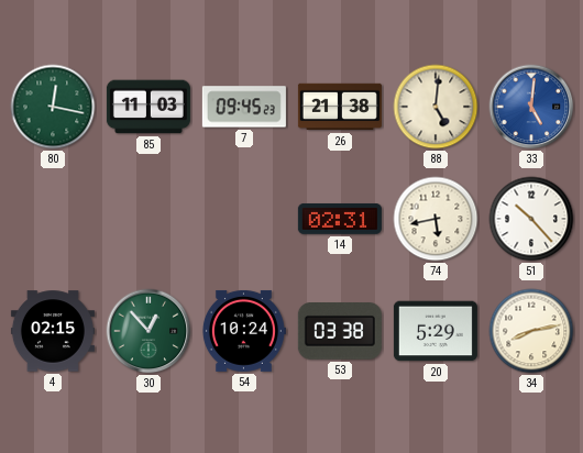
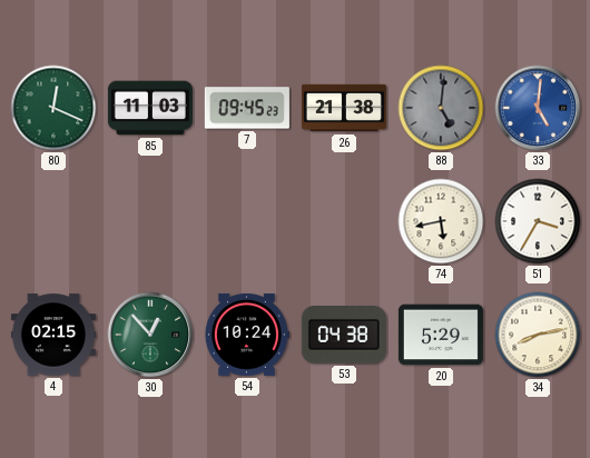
80: 12:17 -> 12:19
88 dial: cream -> grey
14: 02:31 -> none
51: 10:23 -> 3:35
53: 03:38 -> 04:38
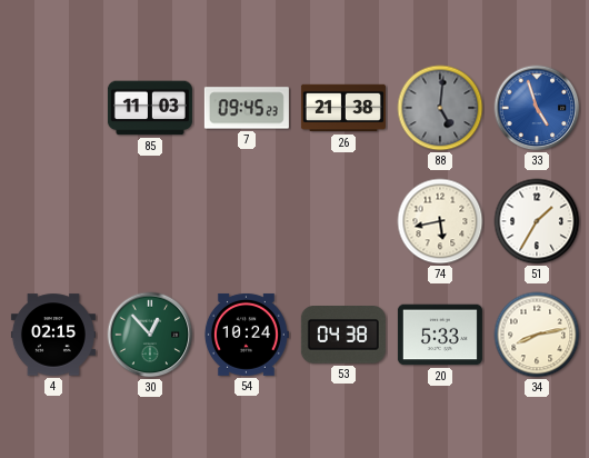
80: 12:19 -> none
33: 5:01 -> 4:57
51: 3:35 -> 1:35
20: 5:29 -> 5:33
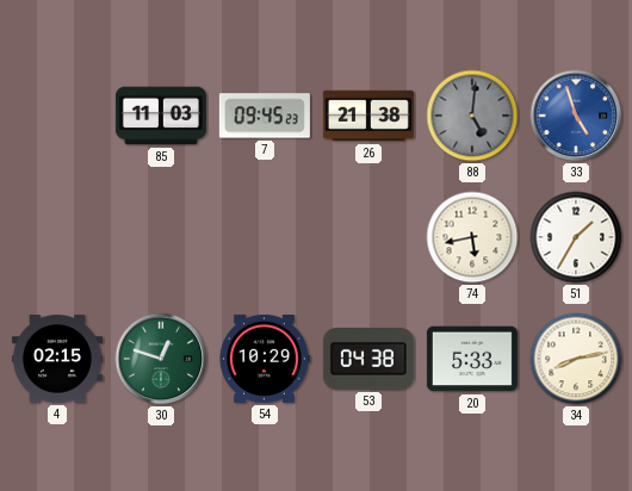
30: 12:53 -> 12:48
54: 10:24 -> 10:29
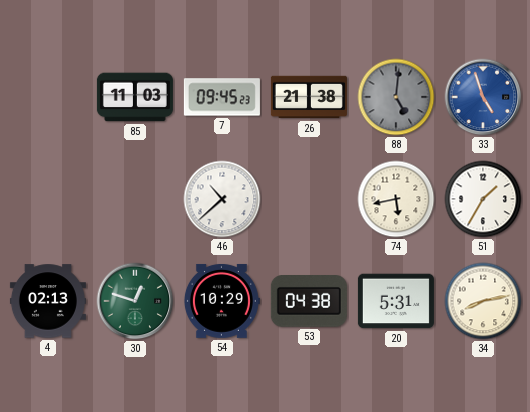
46: none -> 10:38
4: 02:15 -> 02:13
20: 5:33 -> 5:31
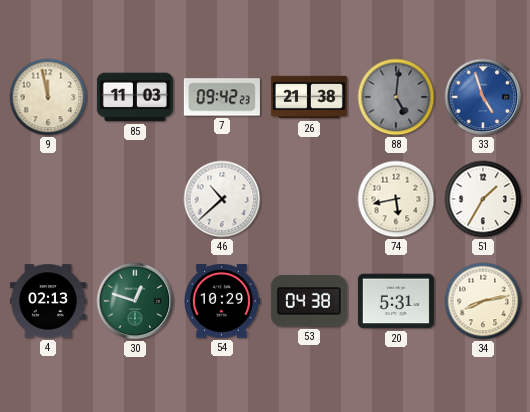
9: none -> 11:58
7: 09:45 -> 09:42
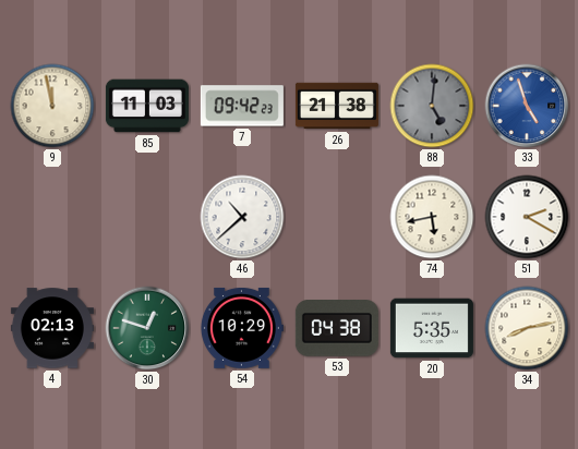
51: 1:35 -> 2:20
20: 5:31 -> 5:35
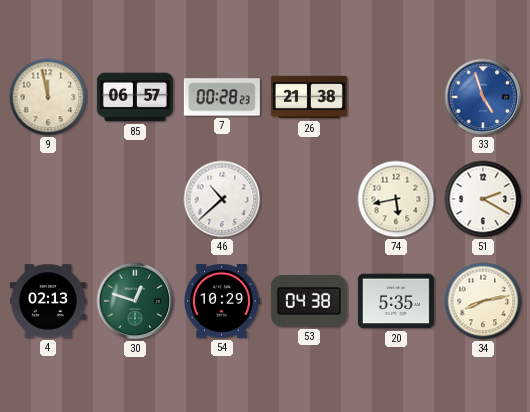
85: 11:03 -> 06:57
7: 09:42 -> 00:28
88: 5:01 -> none
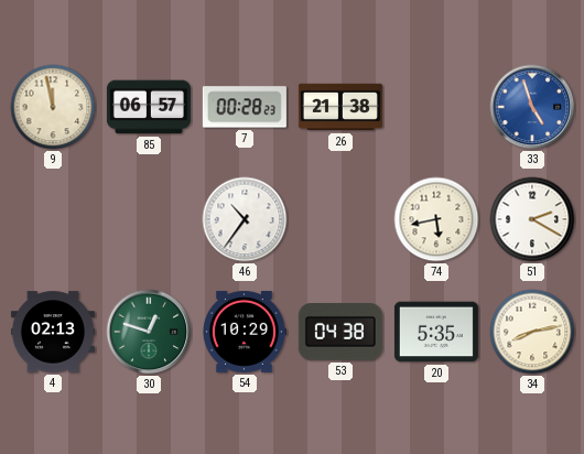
46: 10:38 -> 10:36
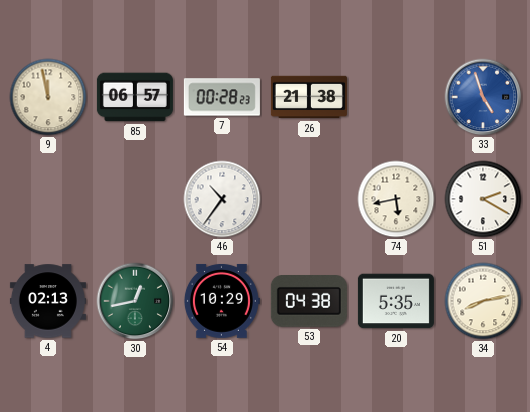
30: 12:48 -> 12:43
